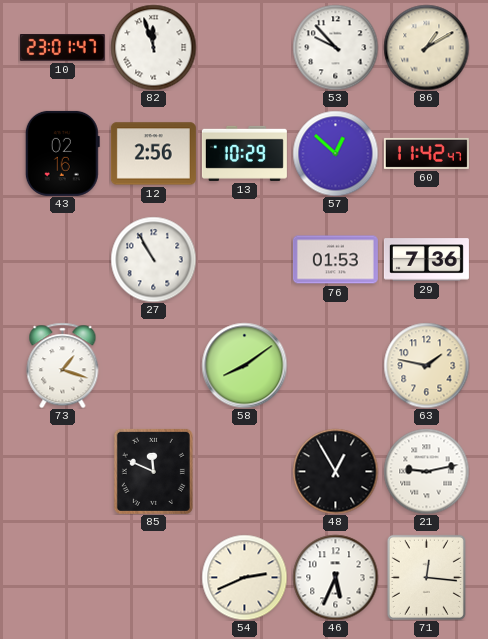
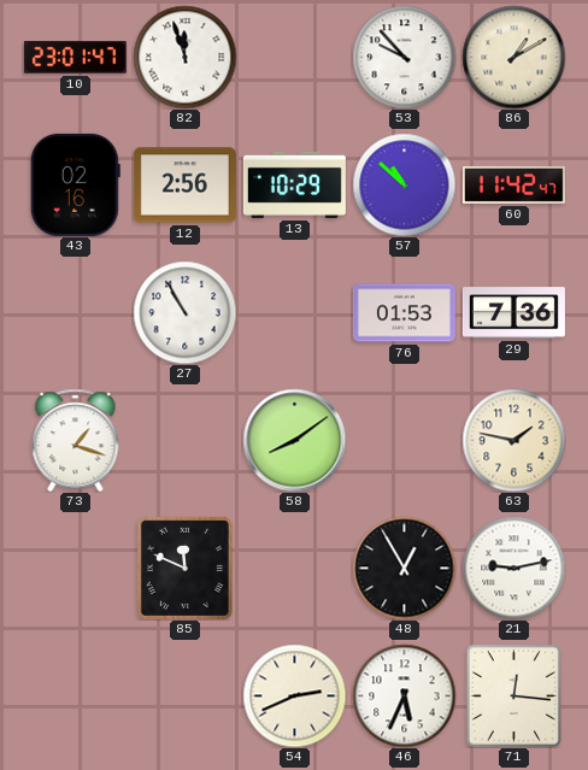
57: 12:52 -> 10:52
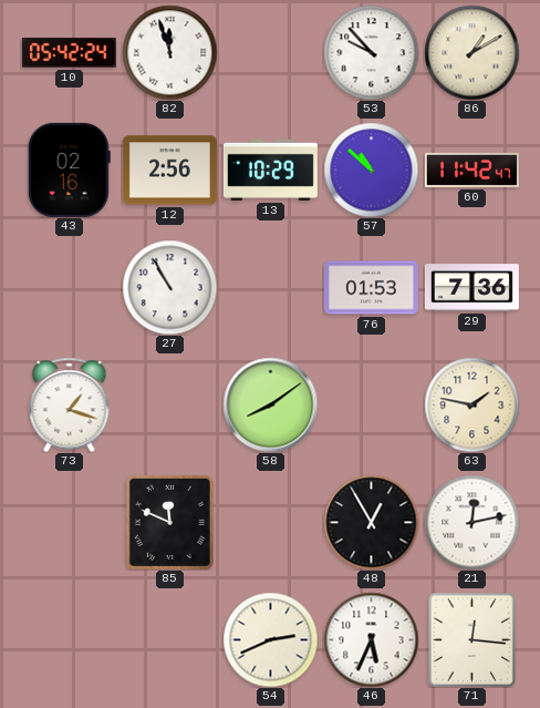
10: 23:01 -> 05:42
21: 9:13 -> 12:13
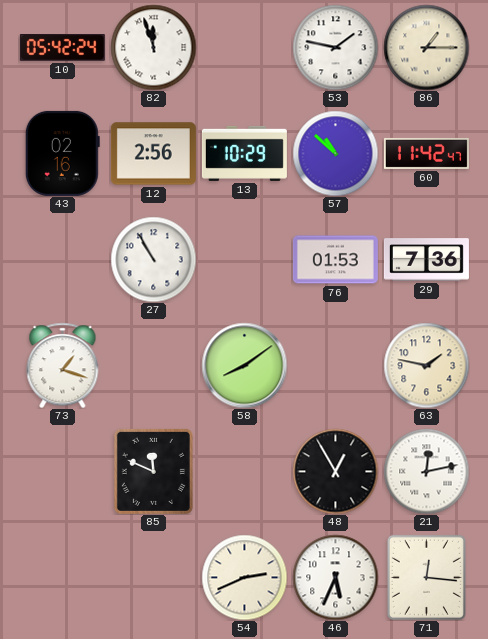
53: 9:53 -> 1:47
86: 1:10 -> 1:15
